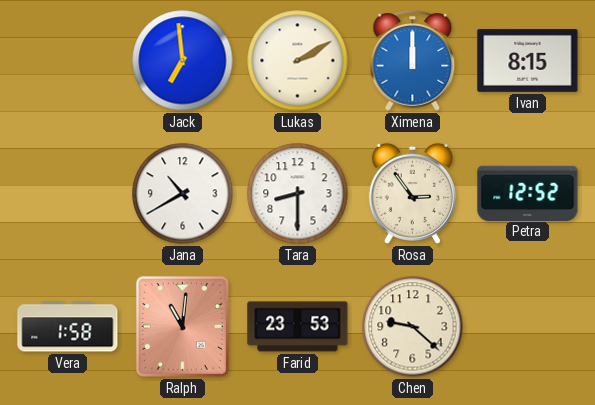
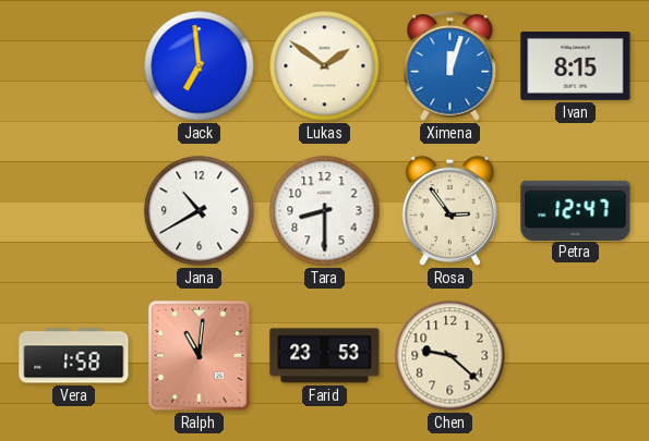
Lukas: 2:10 -> 1:51
Ximena: 12:00 -> 12:03
Petra: 12:52 -> 12:47
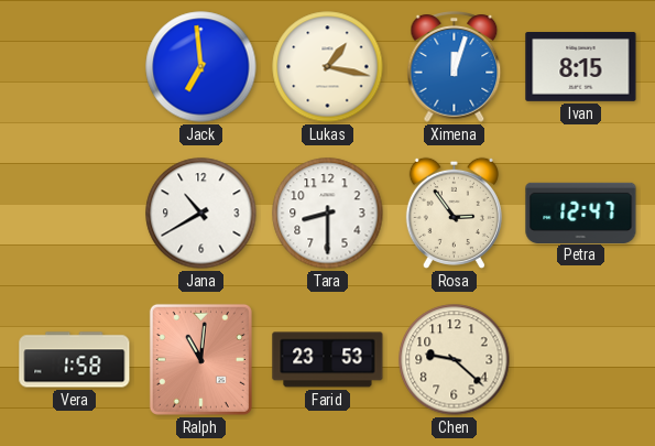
Lukas: 1:51 -> 1:17
